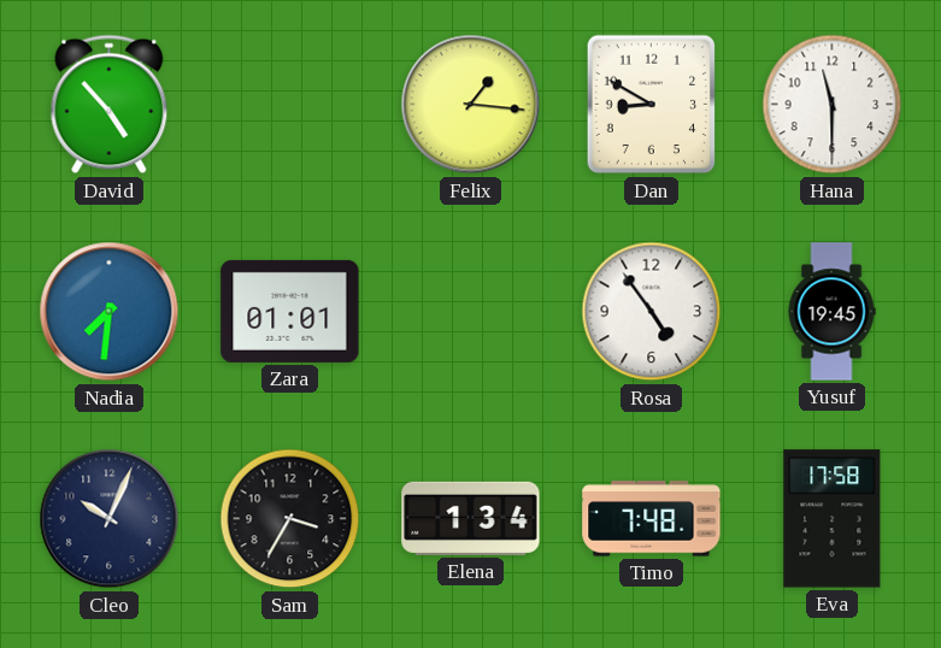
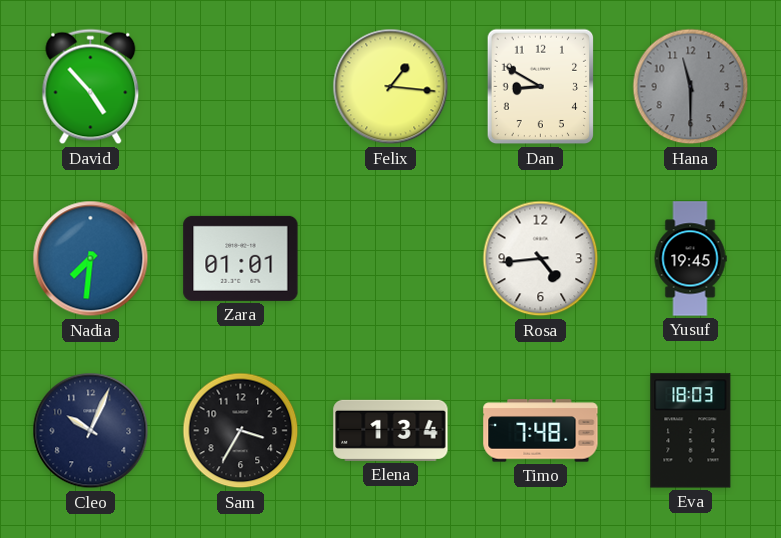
Hana dial: white -> grey
Rosa: 4:54 -> 4:44
Eva: 17:58 -> 18:03
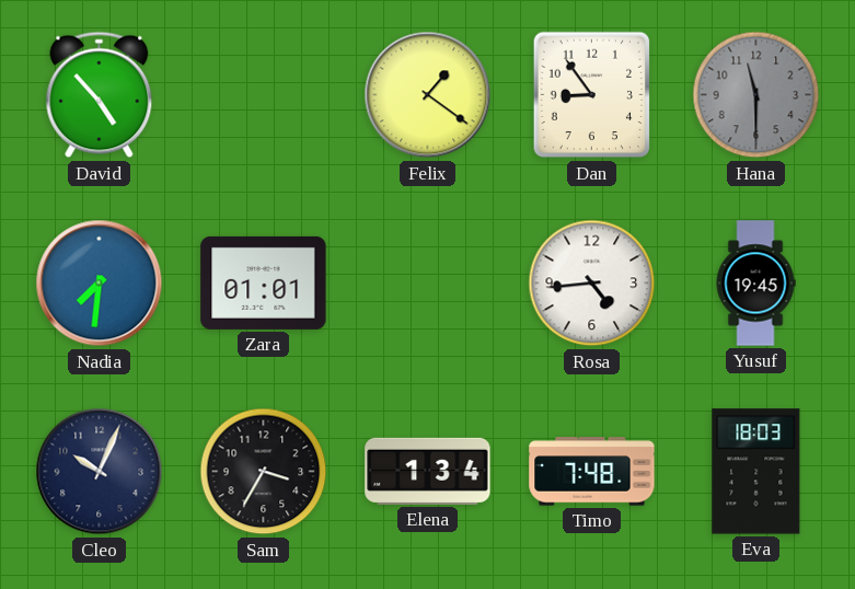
Felix: 1:16 -> 1:21
Dan: 8:50 -> 8:54
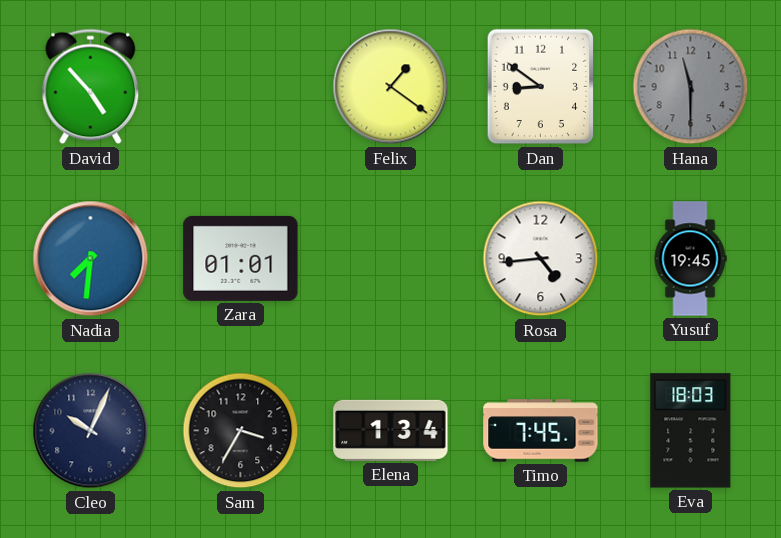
Dan: 8:54 -> 8:51
Timo: 7:48 -> 7:45
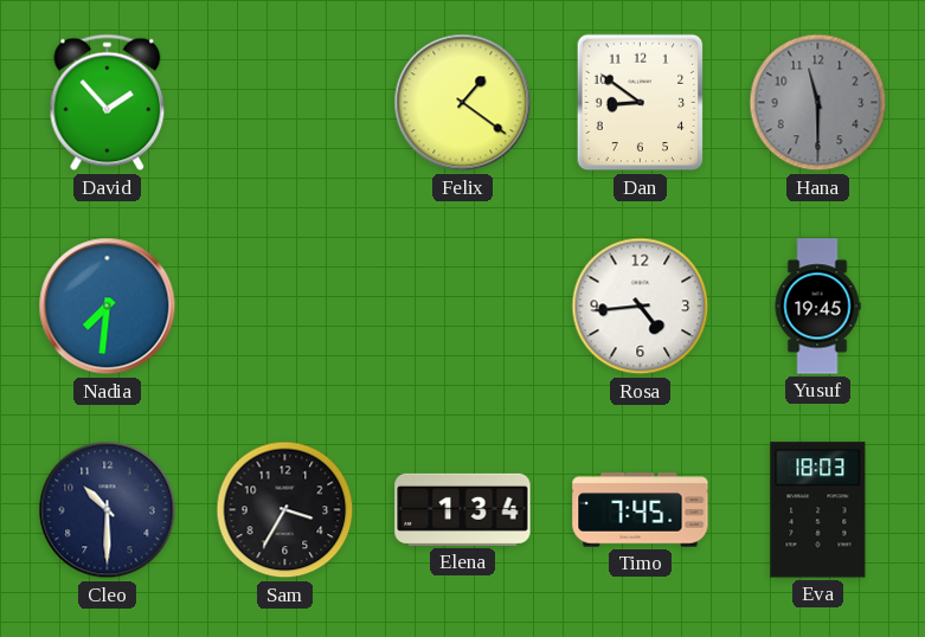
David: 4:53 -> 1:53
Zara: 01:01 -> none
Cleo: 10:04 -> 10:30
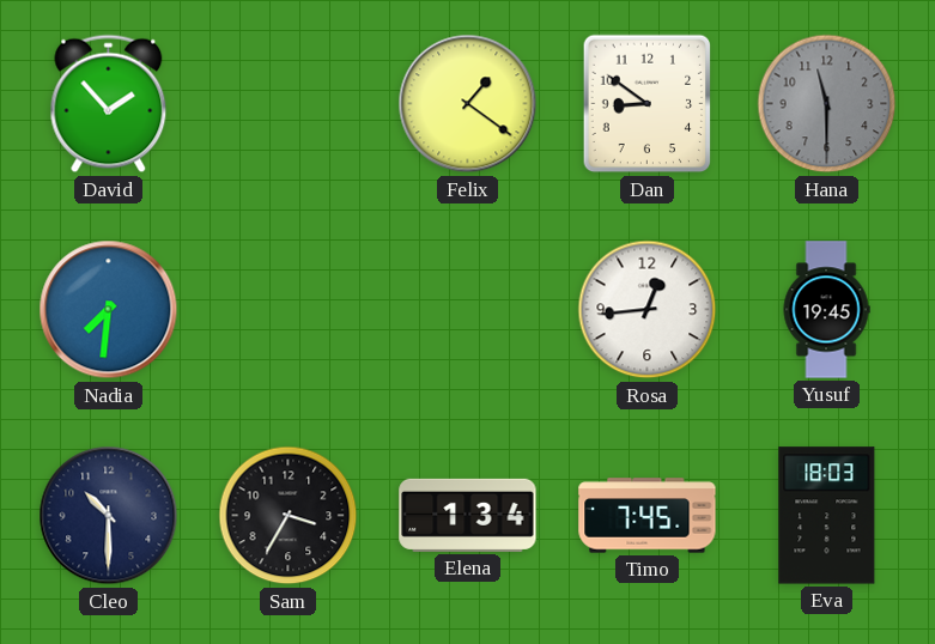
Rosa: 4:44 -> 12:44
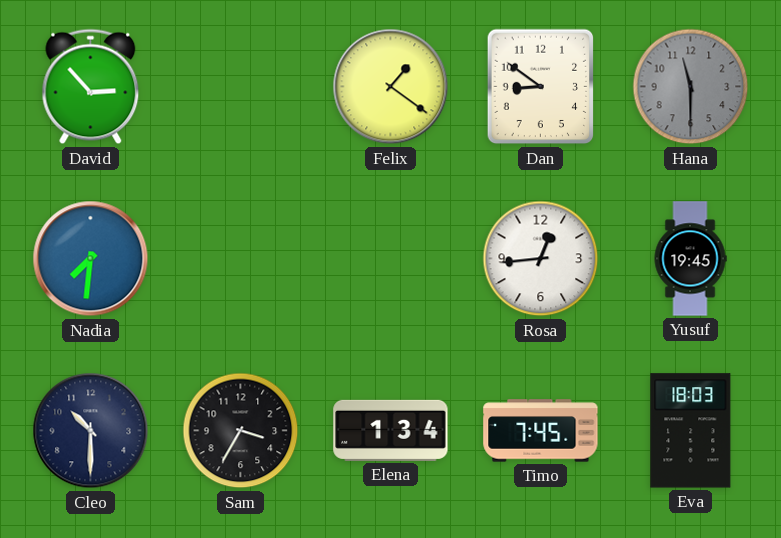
David: 1:53 -> 2:53
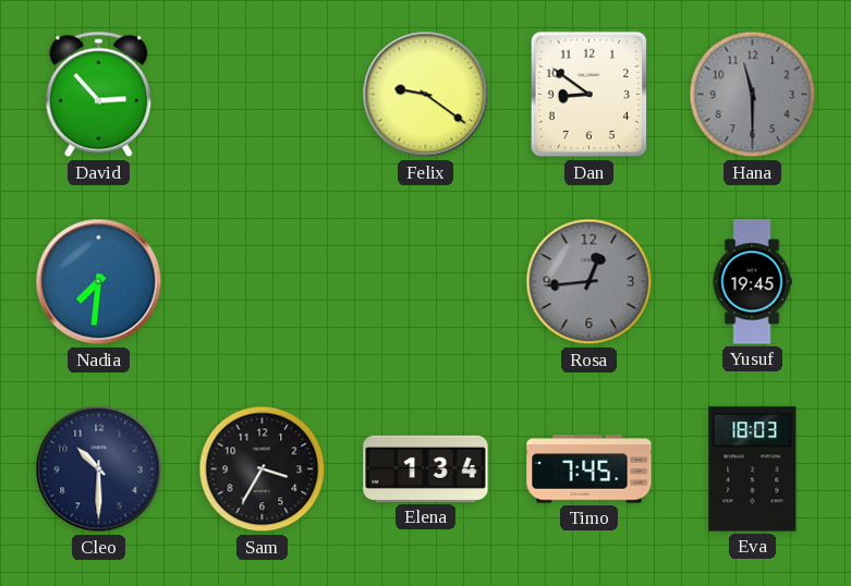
Felix: 1:21 -> 9:21
Rosa dial: white -> grey
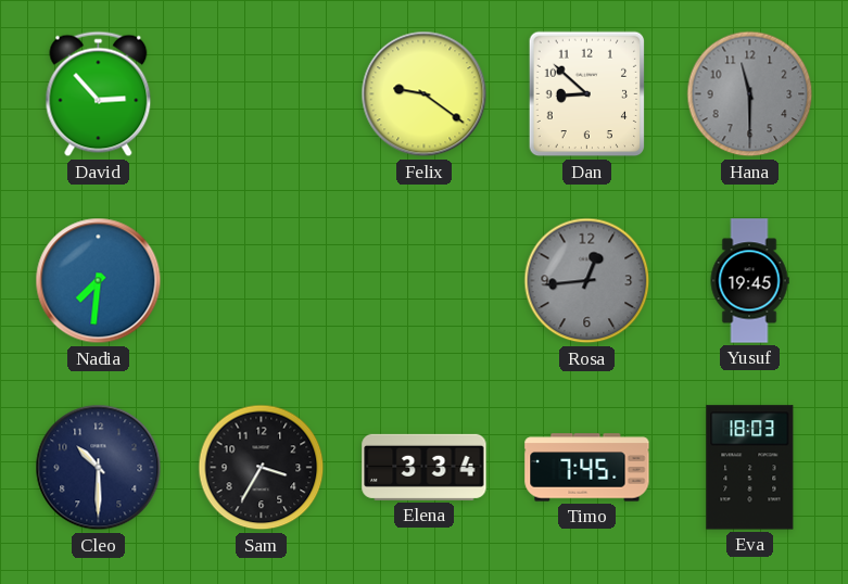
Dan: 8:51 -> 8:52
Elena: 1:34 -> 3:34
